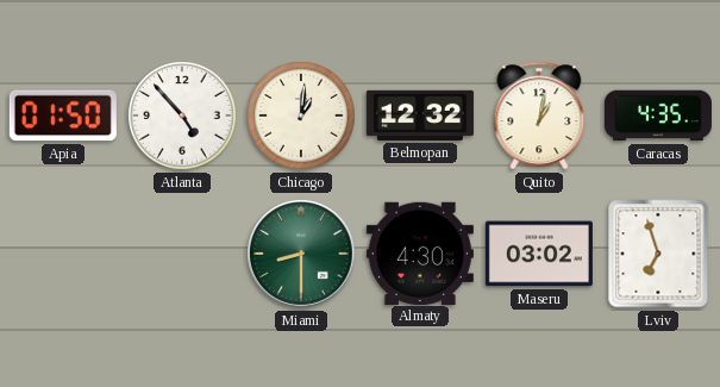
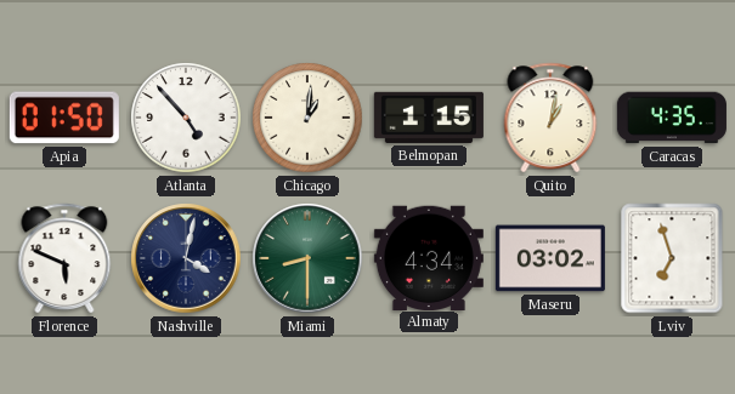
Belmopan: 12:32 -> 1:15
Florence: none -> 5:49
Nashville: none -> 4:02
Almaty: 4:30 -> 4:34
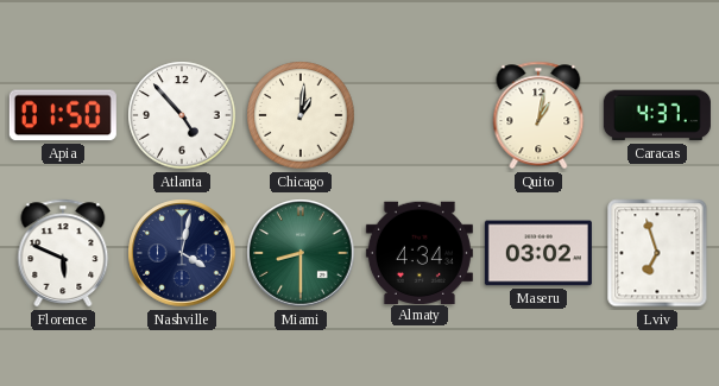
Belmopan: 1:15 -> none
Caracas: 4:35 -> 4:37
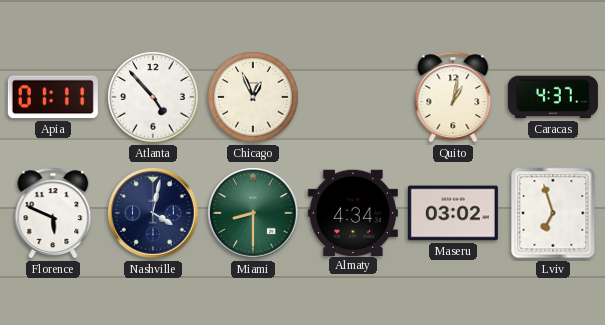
Apia: 01:50 -> 01:11
Chicago: 1:01 -> 12:56
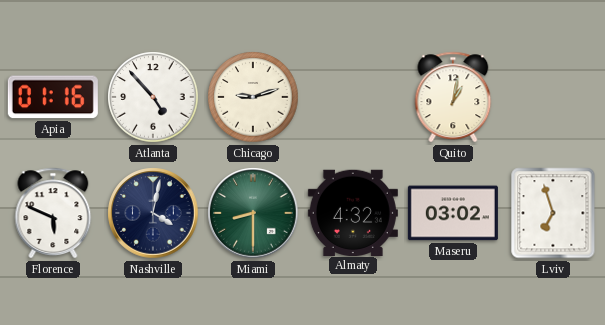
Apia: 01:11 -> 01:16
Chicago: 12:56 -> 9:12
Caracas: 4:37 -> none
Almaty: 4:34 -> 4:32
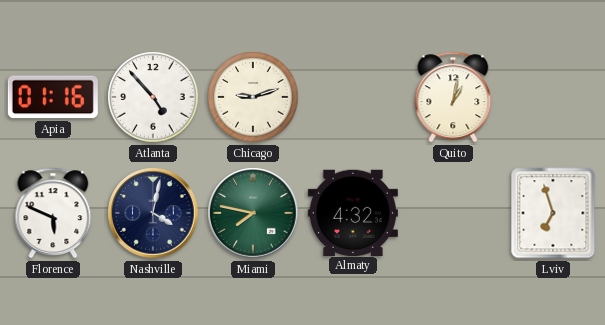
Miami: 8:30 -> 7:47
Maseru: 03:02 -> none
